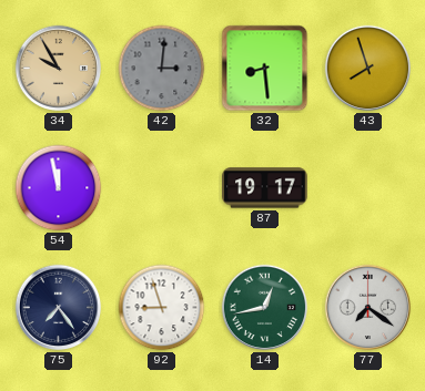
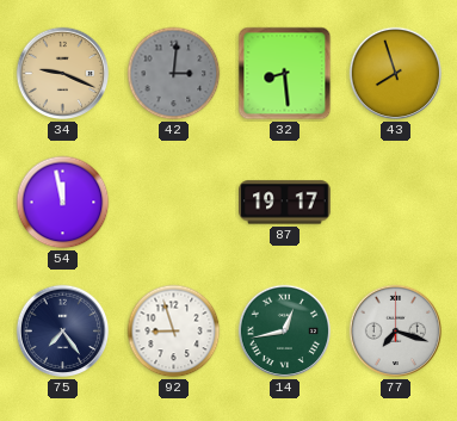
34: 9:55 -> 9:19
77: 7:21 -> 7:18
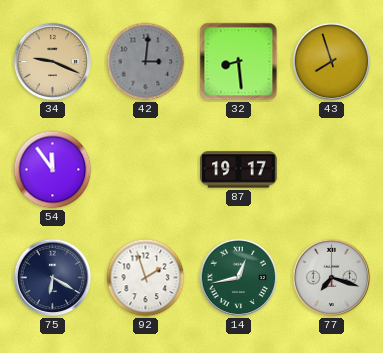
54: 11:58 -> 11:54
75: 7:24 -> 6:20
92: 8:57 -> 1:57
